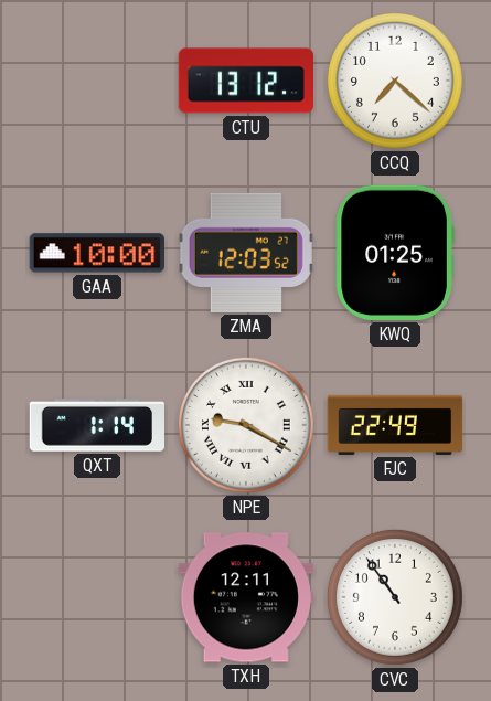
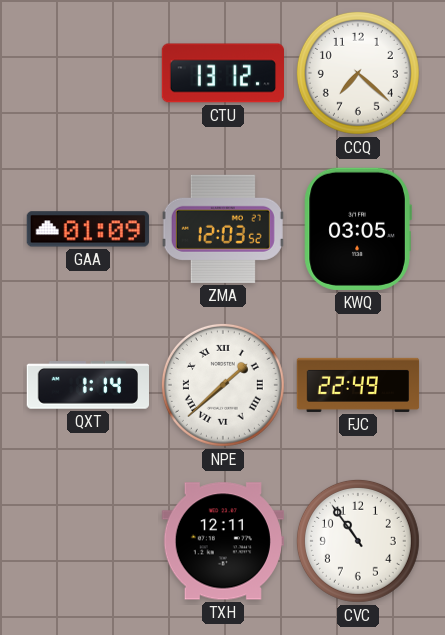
GAA: 10:00 -> 01:09
KWQ: 01:25 -> 03:05
NPE: 9:20 -> 1:38
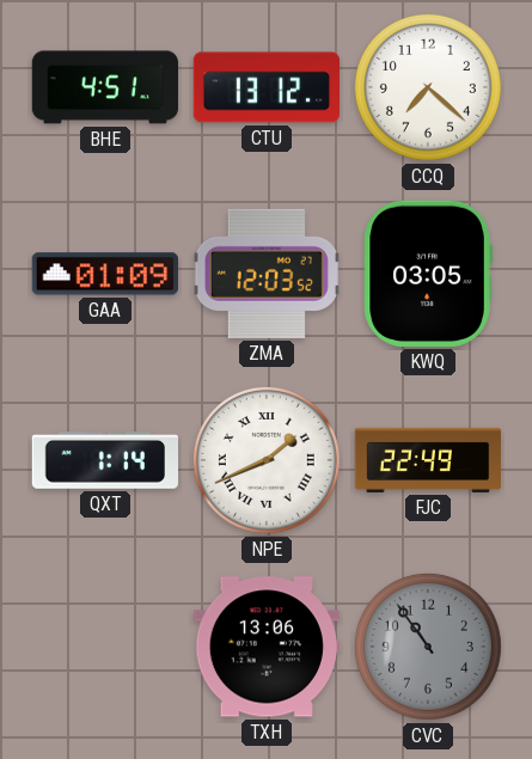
BHE: none -> 4:51
NPE: 1:38 -> 1:41
TXH: 12:11 -> 13:06
CVC dial: white -> grey
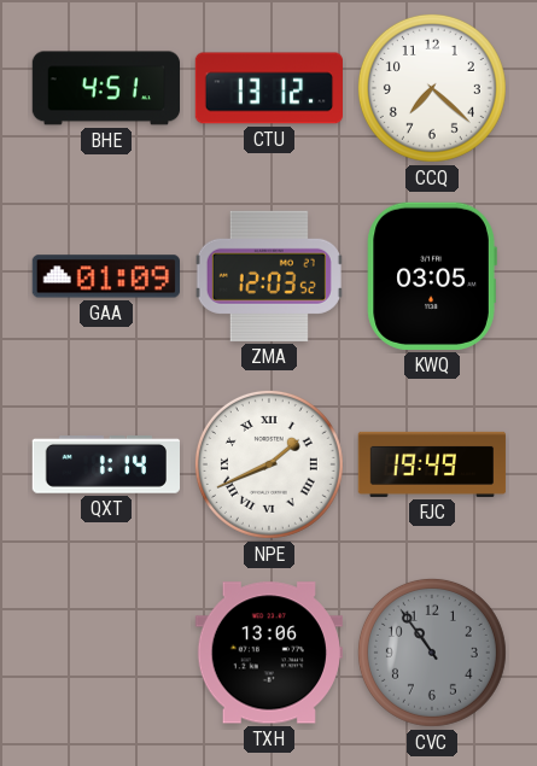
FJC: 22:49 -> 19:49
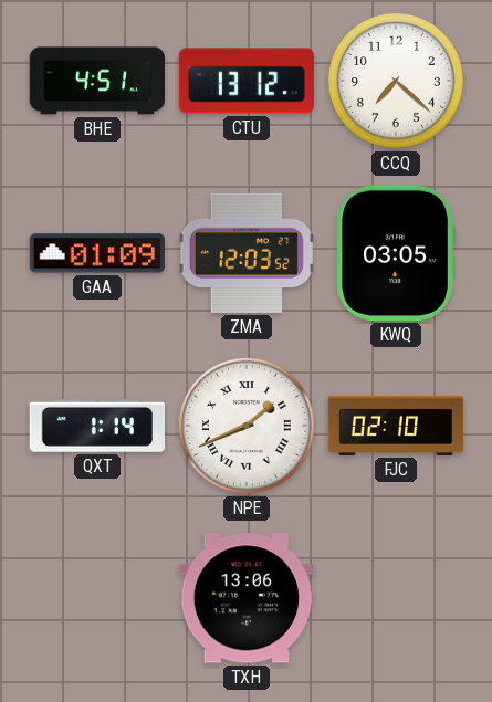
FJC: 19:49 -> 02:10
CVC: 10:54 -> none
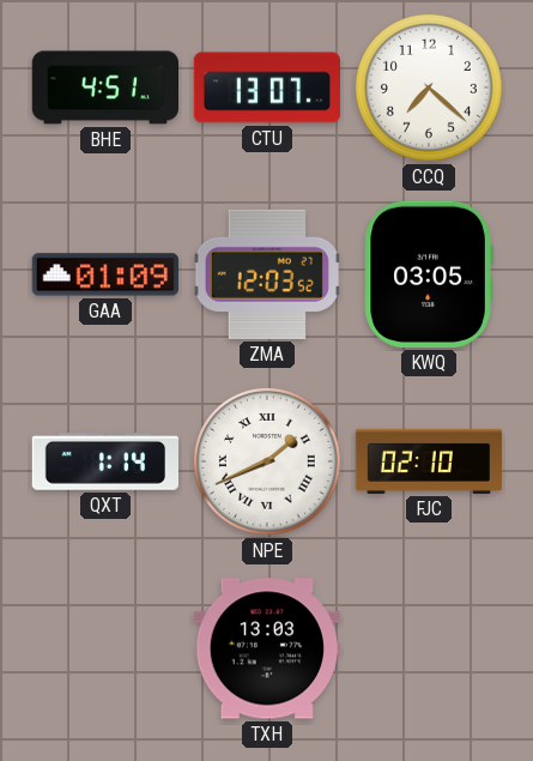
CTU: 13:12 -> 13:07
TXH: 13:06 -> 13:03
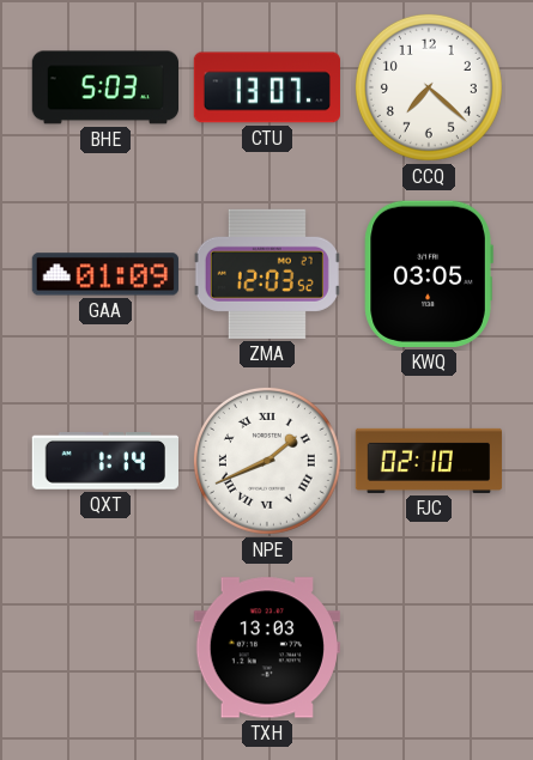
BHE: 4:51 -> 5:03
